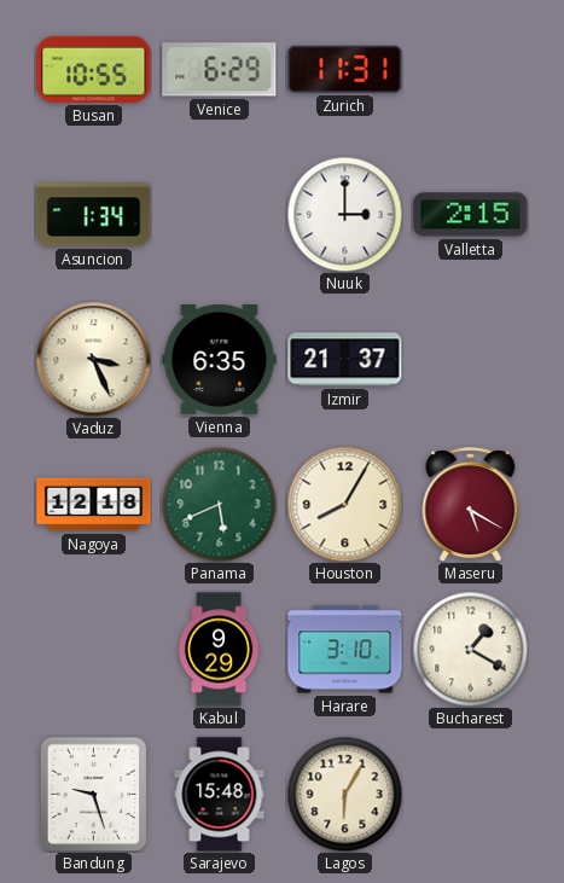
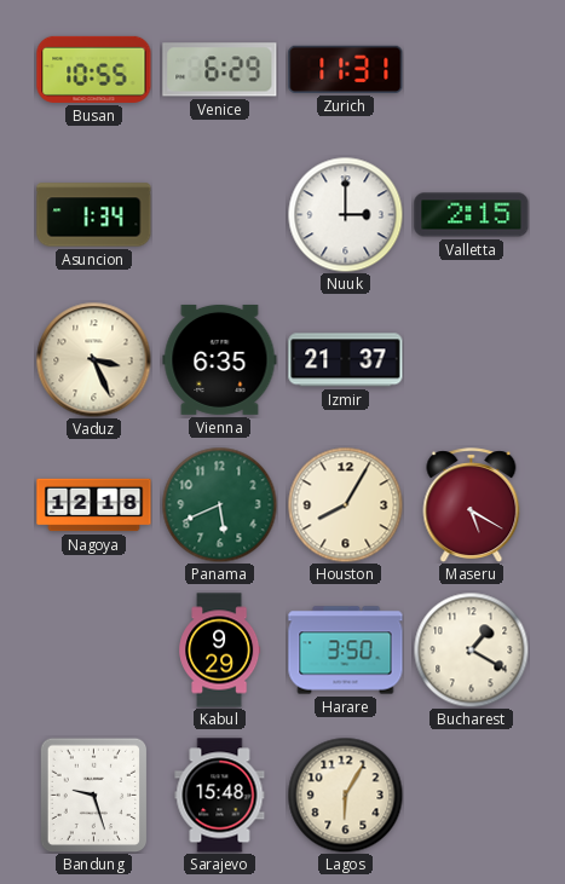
Harare: 3:10 -> 3:50
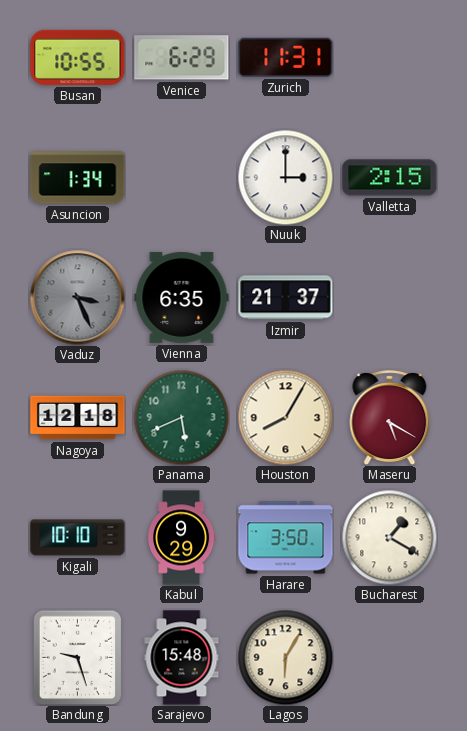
Vaduz dial: cream -> grey
Kigali: none -> 10:10
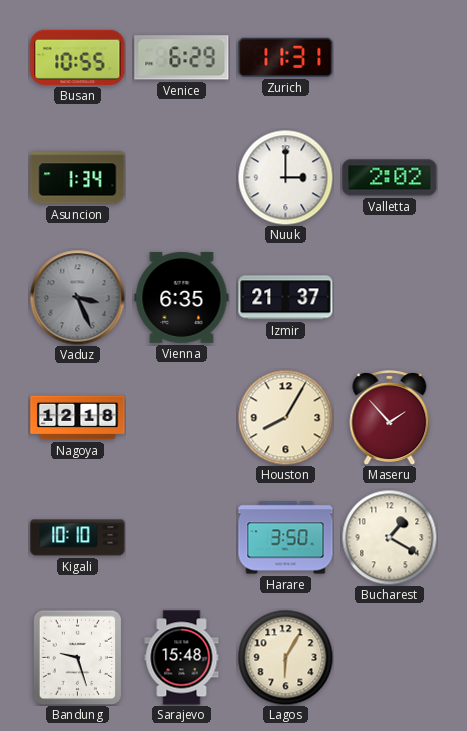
Valletta: 2:15 -> 2:02
Panama: 5:41 -> none
Maseru: 5:20 -> 1:53
Kabul: 9:29 -> none
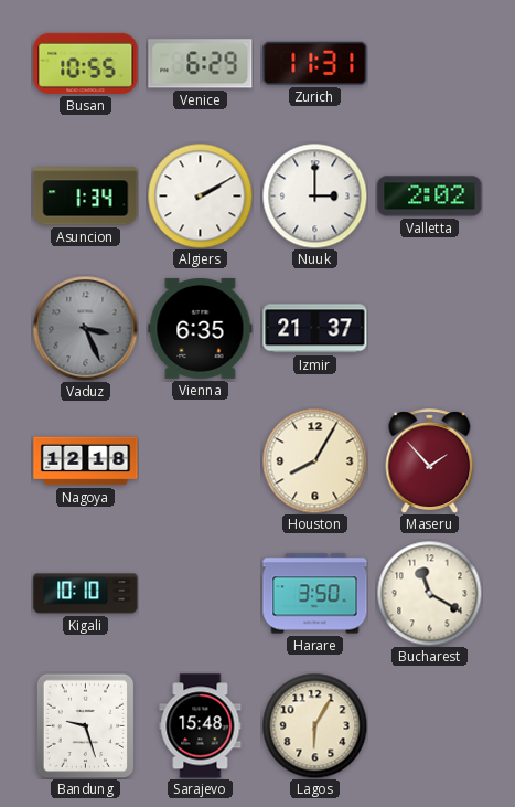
Algiers: none -> 2:10
Bucharest: 1:20 -> 11:20
